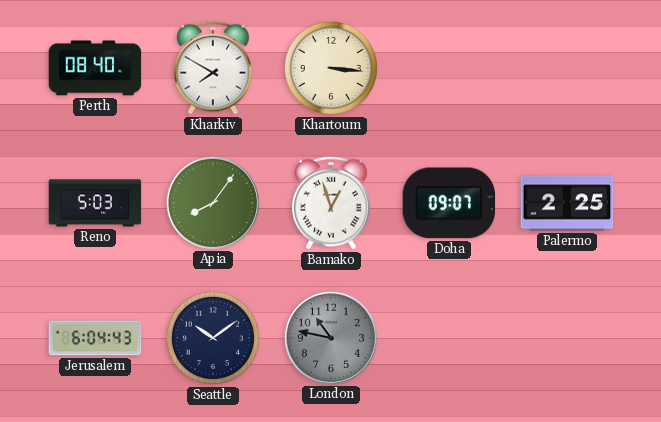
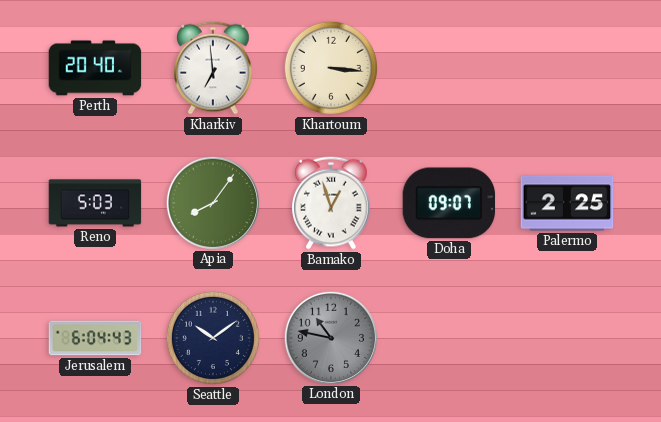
Perth: 08:40 -> 20:40
Kharkiv: 7:50 -> 6:59
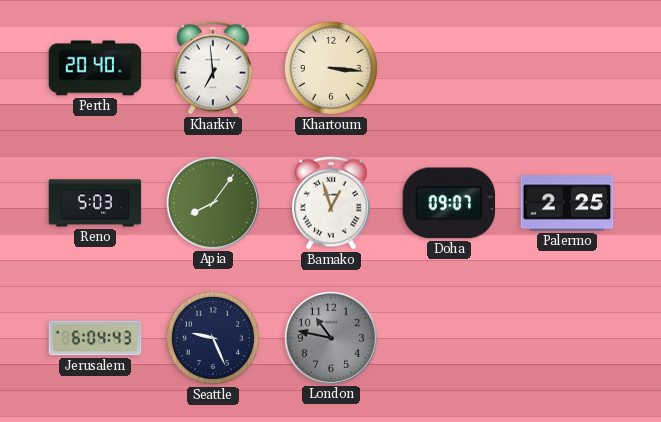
Seattle: 10:09 -> 9:26
